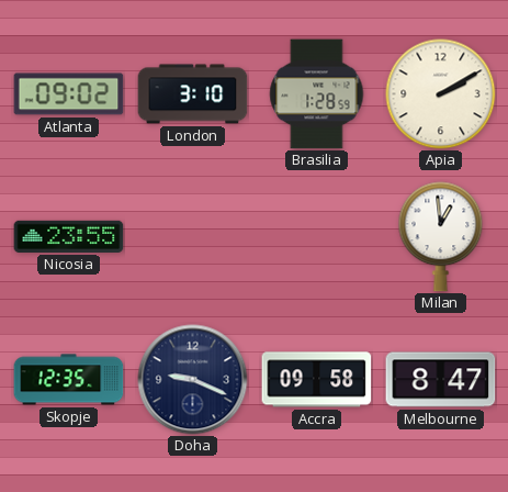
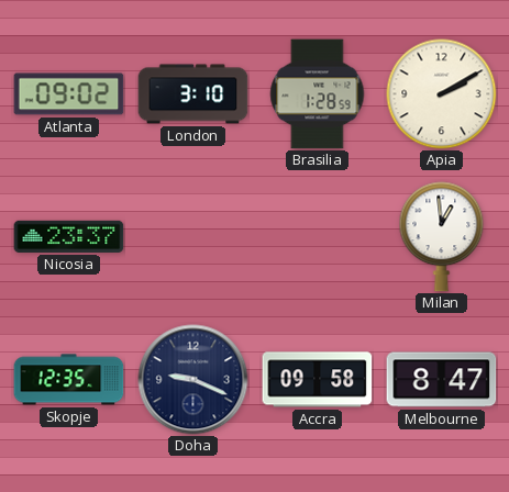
Nicosia: 23:55 -> 23:37
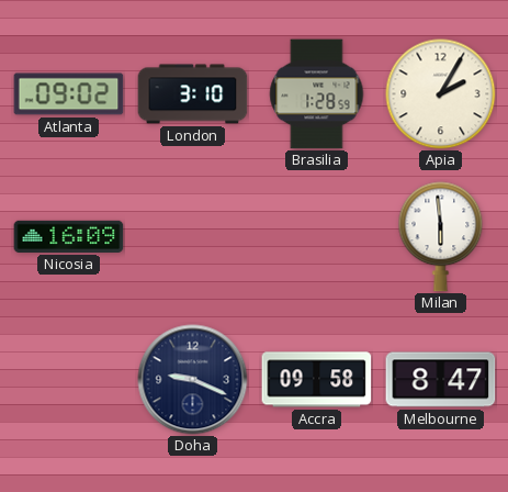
Apia: 2:10 -> 2:05
Nicosia: 23:37 -> 16:09
Milan: 12:59 -> 5:59
Skopje: 12:35 -> none
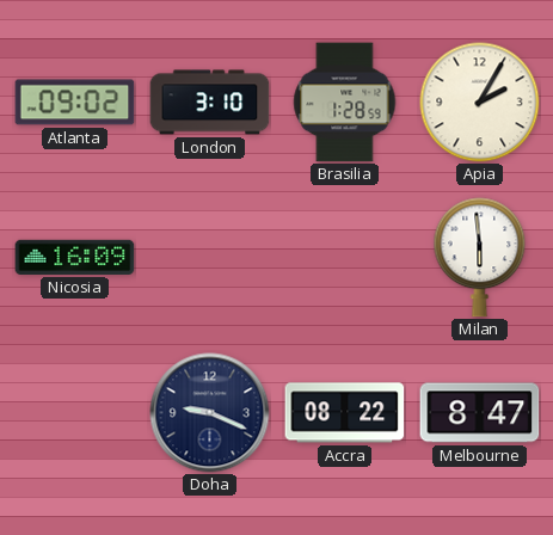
Accra: 09:58 -> 08:22
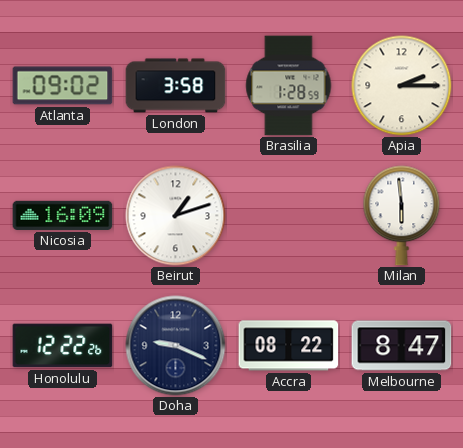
London: 3:10 -> 3:58
Apia: 2:05 -> 2:15
Beirut: none -> 1:12
Honolulu: none -> 12:22
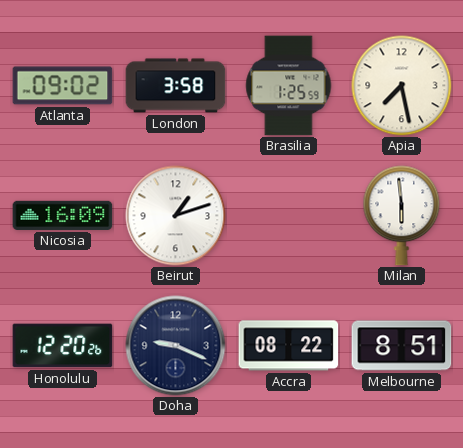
Brasilia: 1:28 -> 1:25
Apia: 2:15 -> 7:28
Honolulu: 12:22 -> 12:20
Melbourne: 8:47 -> 8:51
